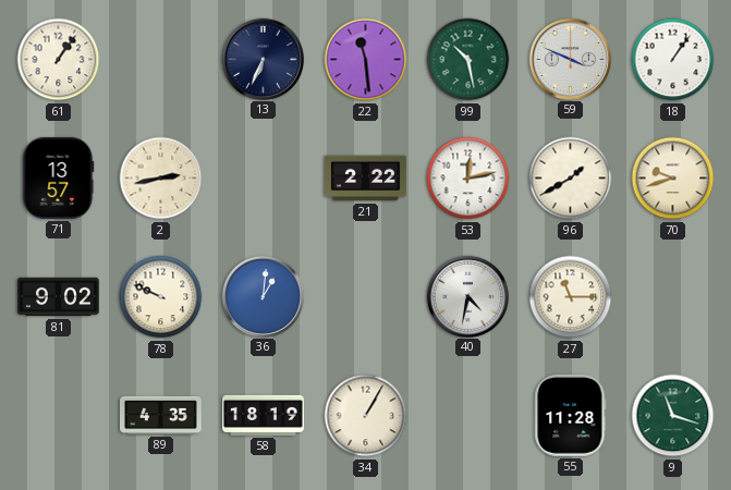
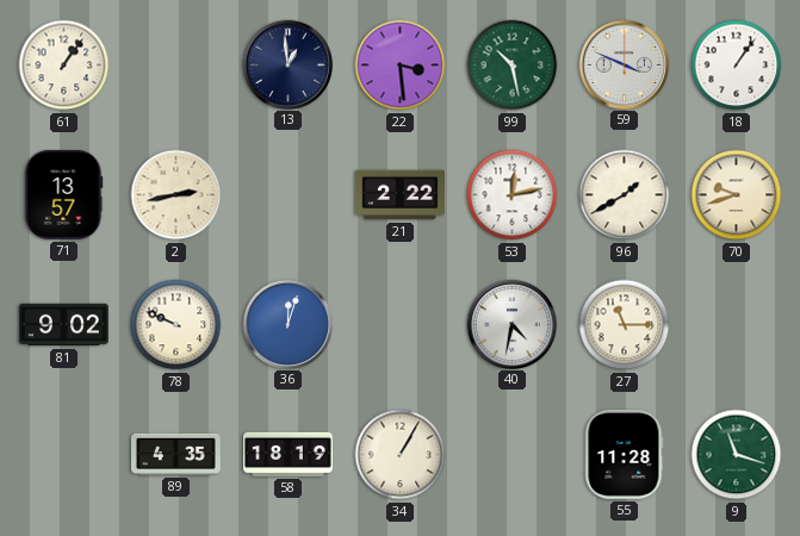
13: 6:34 -> 12:59
22: 11:29 -> 3:29
36: 1:01 -> 12:03
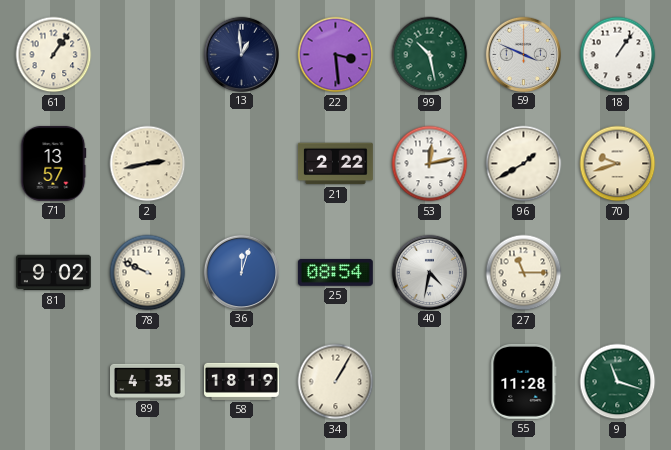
25: none -> 08:54
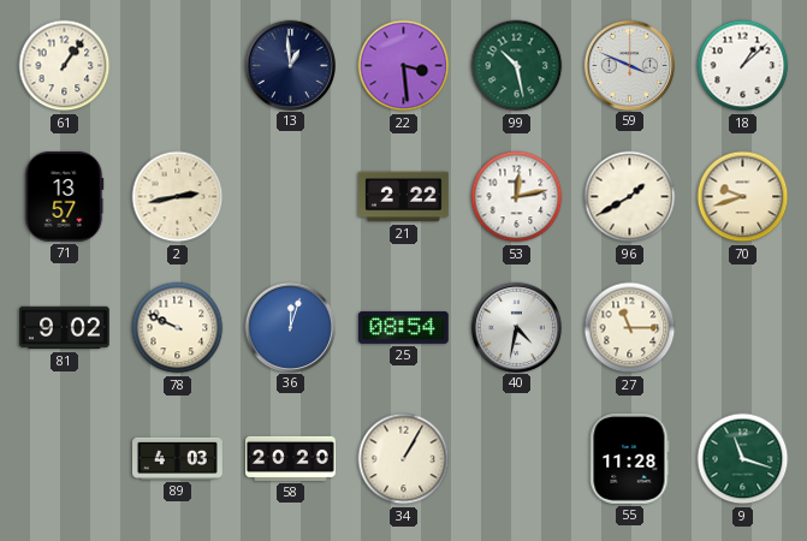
18: 1:06 -> 1:08
89: 4:35 -> 4:03
58: 18:19 -> 20:20
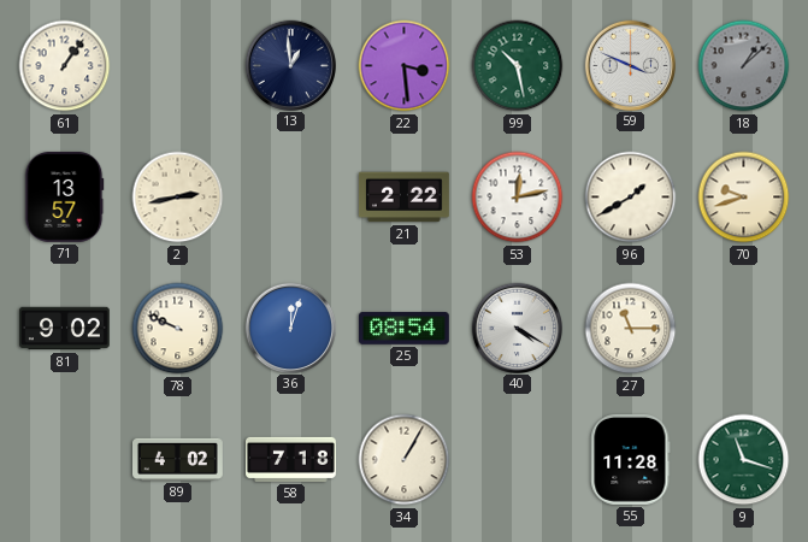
18 dial: white -> grey
40: 4:32 -> 4:20
89: 4:03 -> 4:02
58: 20:20 -> 7:18
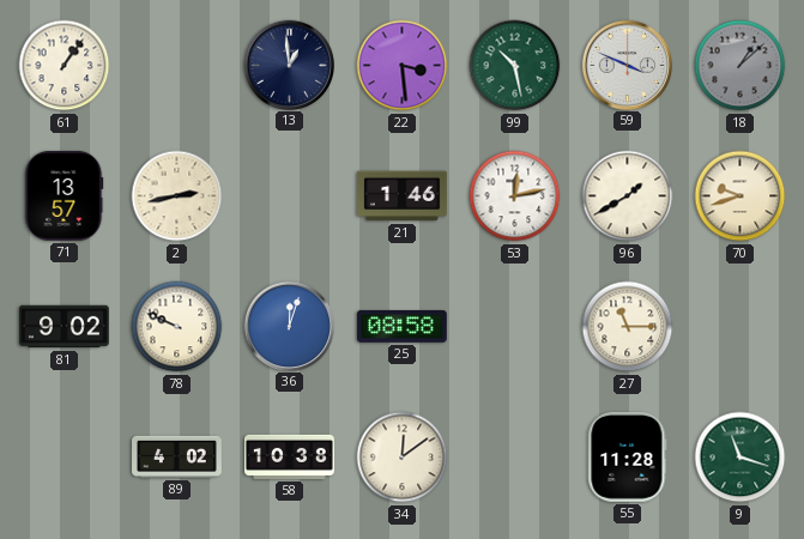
21: 2:22 -> 1:46
25: 08:54 -> 08:58
40: 4:20 -> none
58: 7:18 -> 10:38
34: 1:05 -> 12:09
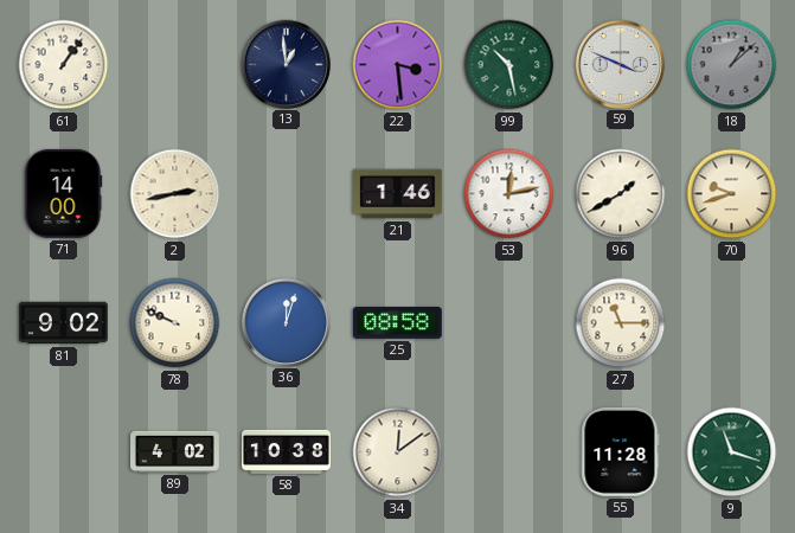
71: 13:57 -> 14:00
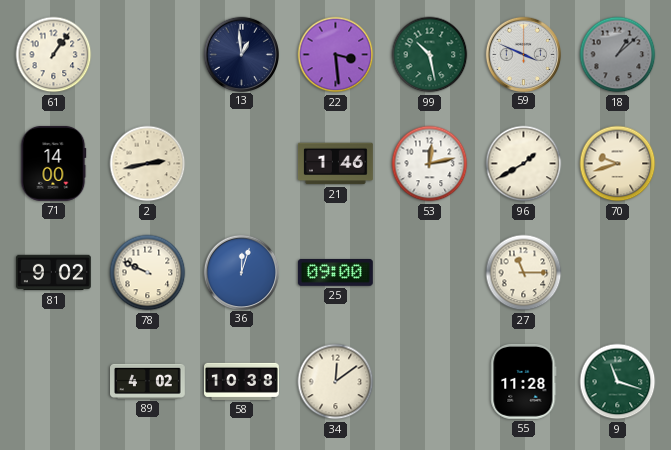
25: 08:58 -> 09:00
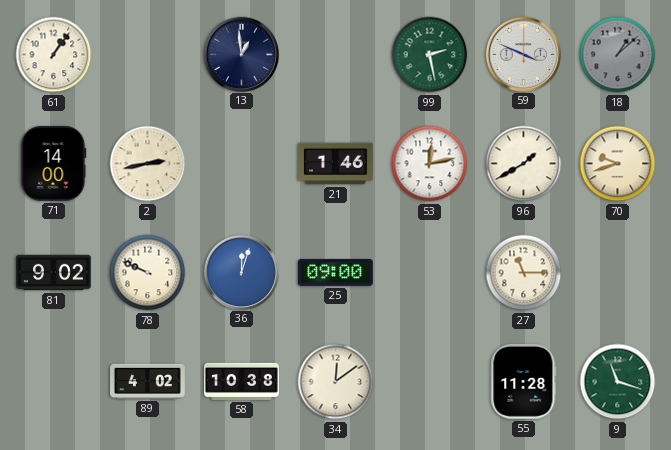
22: 3:29 -> none
99: 10:28 -> 2:28
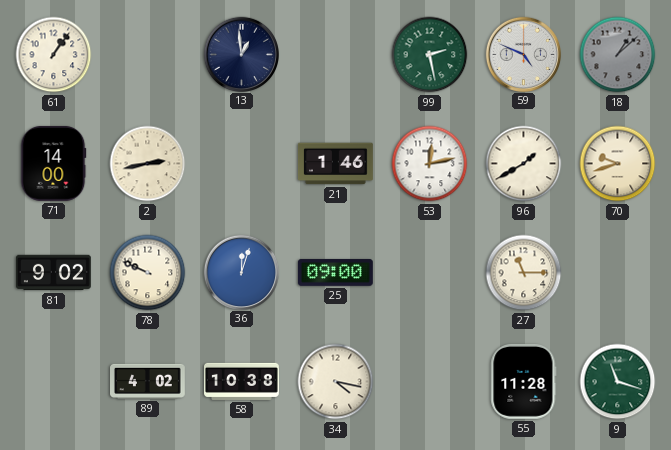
59: 3:49 -> 4:49
34: 12:09 -> 4:17
